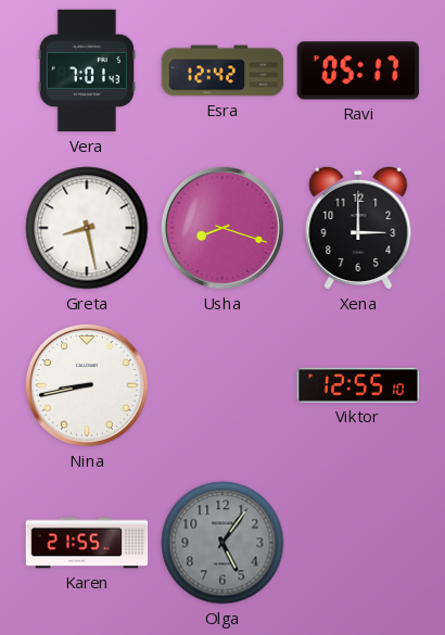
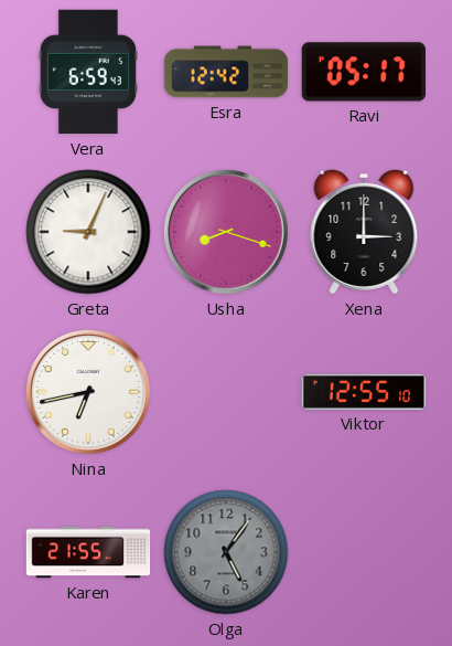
Vera: 7:01 -> 6:59
Greta: 8:28 -> 9:04
Nina: 8:43 -> 6:43
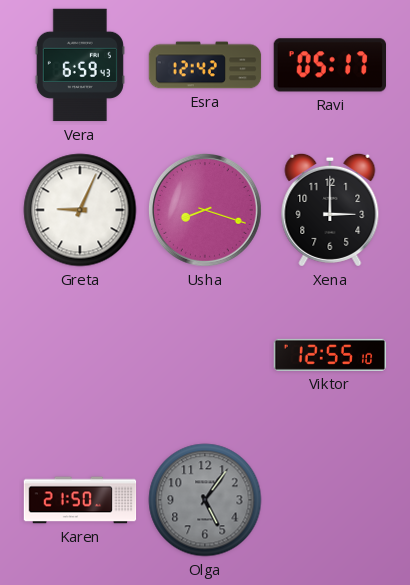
Nina: 6:43 -> none
Karen: 21:55 -> 21:50
